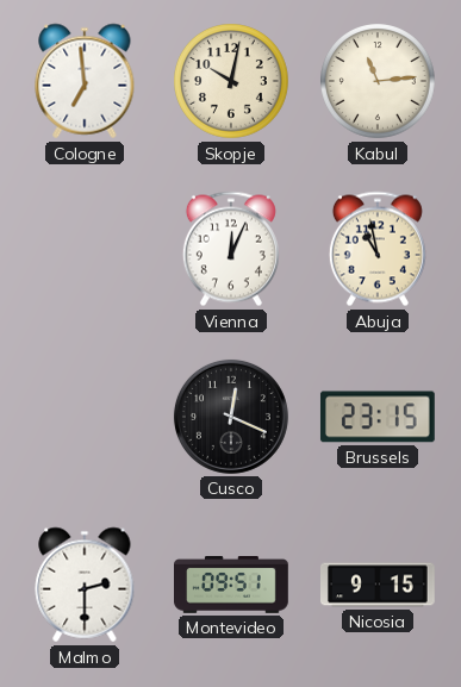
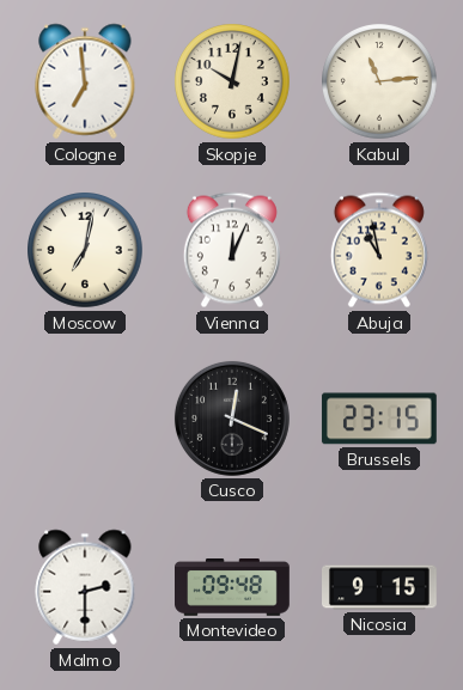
Moscow: none -> 7:02
Montevideo: 09:51 -> 09:48
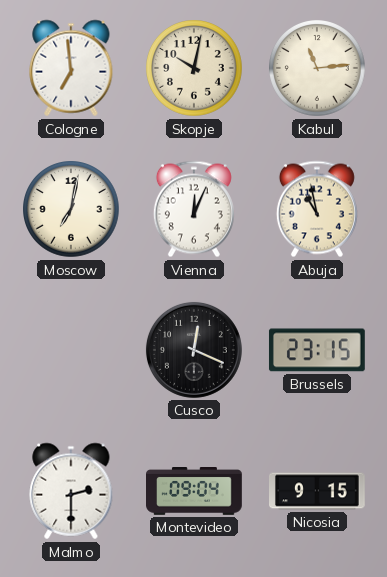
Montevideo: 09:48 -> 09:04
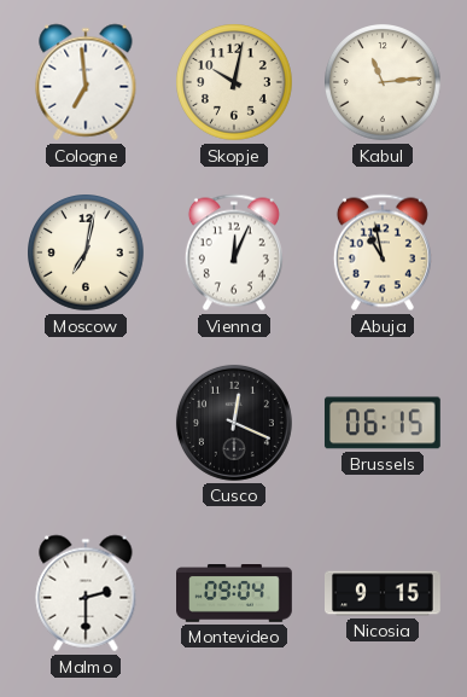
Brussels: 23:15 -> 06:15
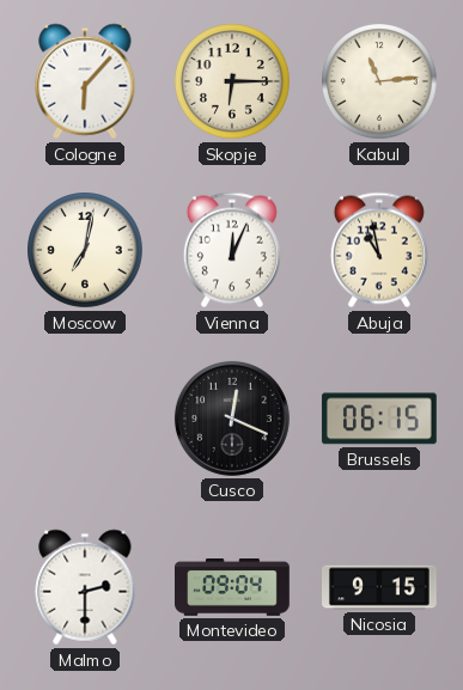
Cologne: 6:59 -> 6:07
Skopje: 10:02 -> 6:15
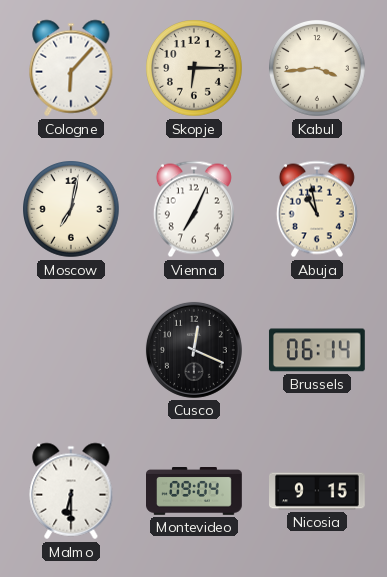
Kabul: 11:14 -> 3:44
Vienna: 12:04 -> 7:04
Brussels: 06:15 -> 06:14
Malmo: 2:30 -> 6:30
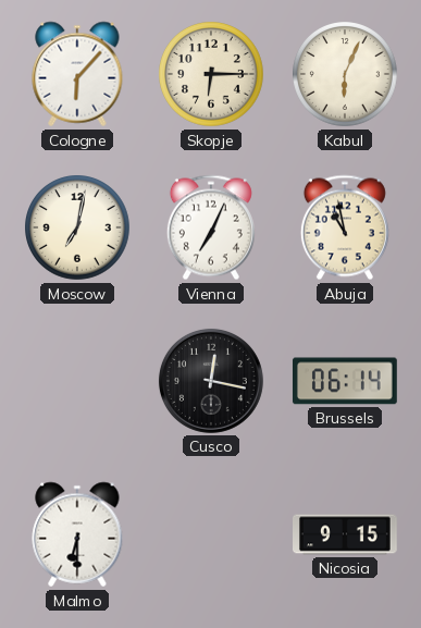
Kabul: 3:44 -> 6:04
Cusco: 12:19 -> 12:17
Montevideo: 09:04 -> none
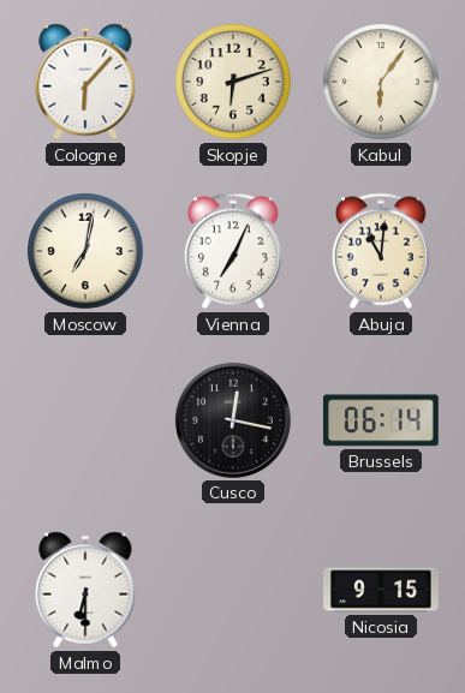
Skopje: 6:15 -> 6:12
Kabul: 6:04 -> 6:06
Abuja: 10:58 -> 11:01
